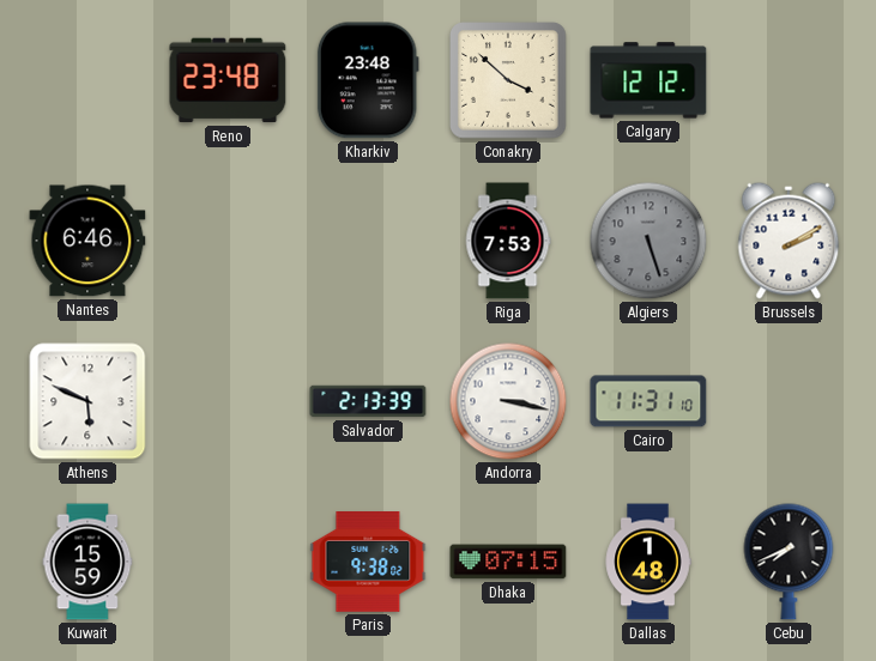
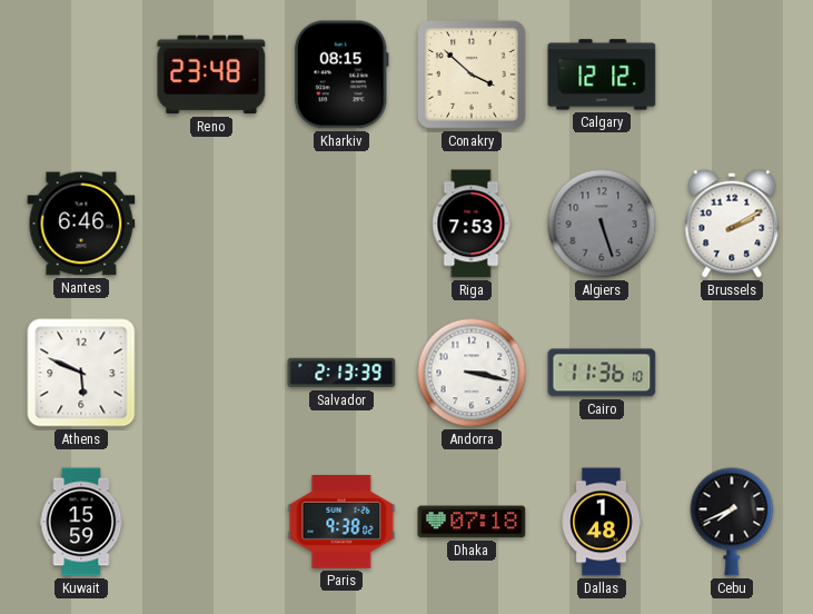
Kharkiv: 23:48 -> 08:15
Cairo: 11:31 -> 11:36
Dhaka: 07:15 -> 07:18
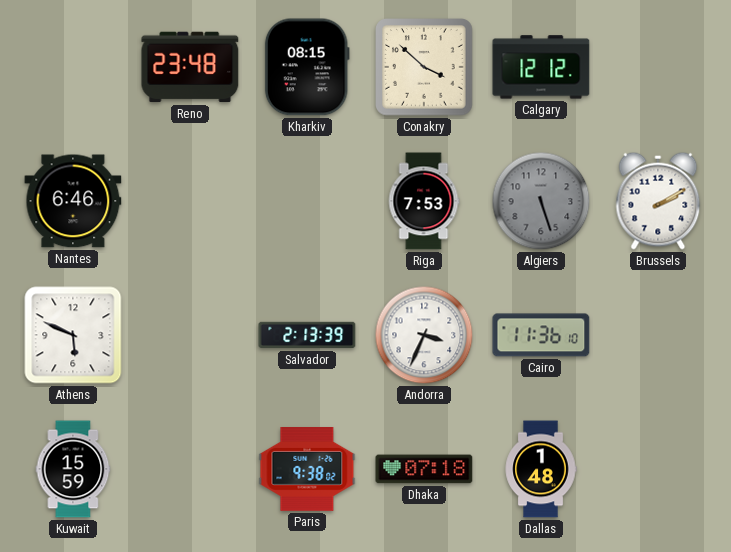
Andorra: 3:17 -> 3:34
Cebu: 7:41 -> none
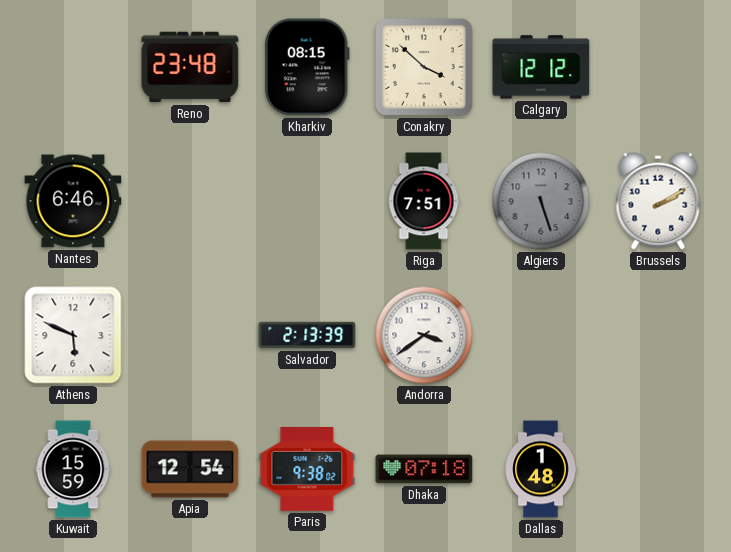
Riga: 7:53 -> 7:51
Andorra: 3:34 -> 3:39
Cairo: 11:36 -> none
Apia: none -> 12:54
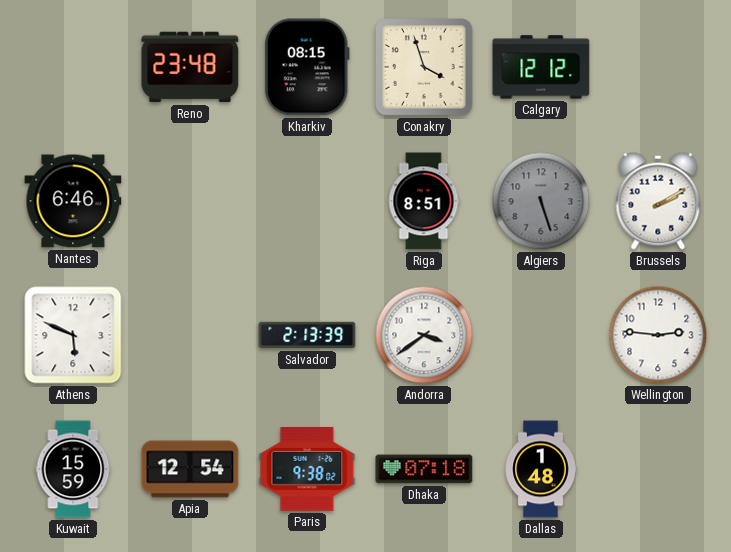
Conakry: 3:52 -> 3:57
Riga: 7:51 -> 8:51
Wellington: none -> 2:46
